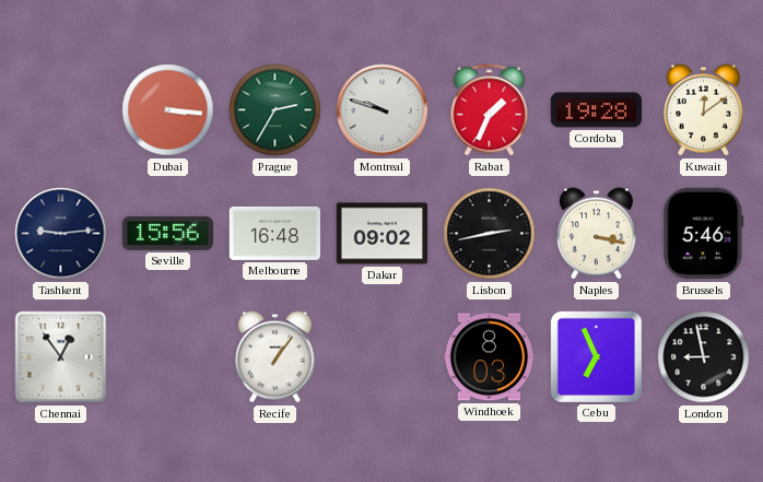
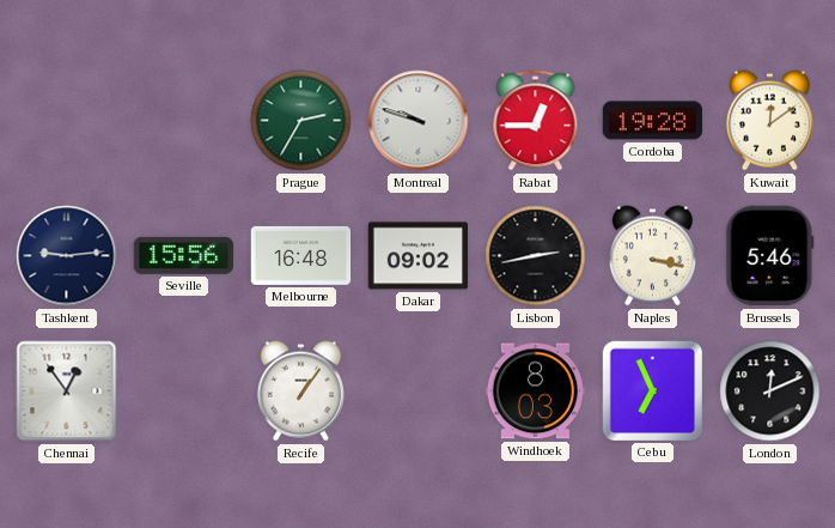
Dubai: 3:16 -> none
Rabat: 1:34 -> 12:45
London: 8:58 -> 12:11
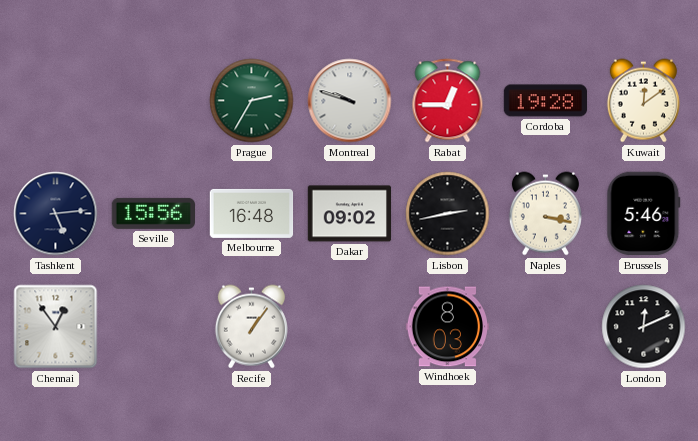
Tashkent: 9:14 -> 5:14
Cebu: 6:56 -> none
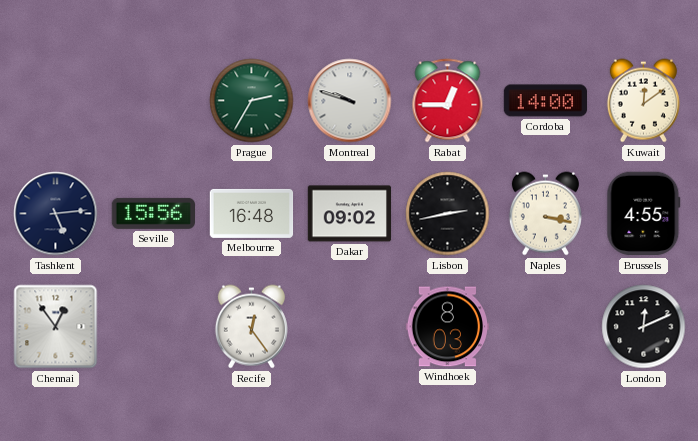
Cordoba: 19:28 -> 14:00
Brussels: 5:46 -> 4:55
Recife: 1:06 -> 12:24
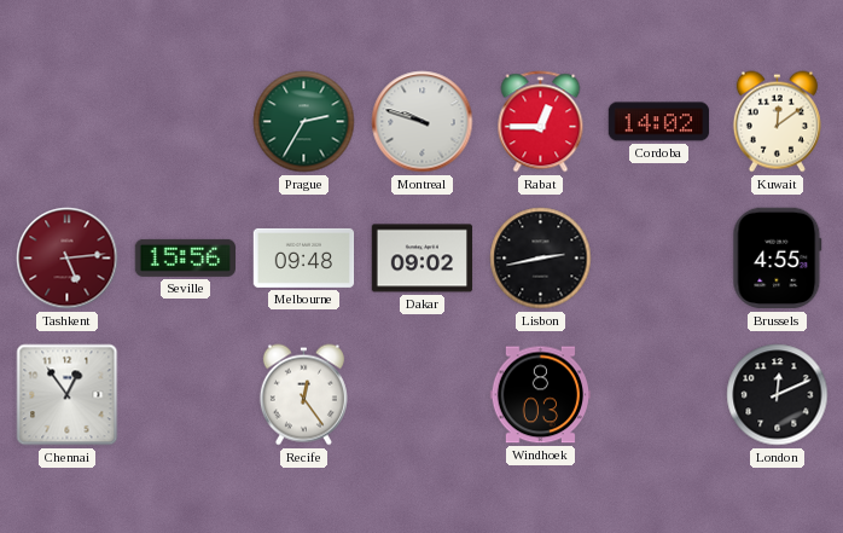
Cordoba: 14:00 -> 14:02
Tashkent dial: navy -> burgundy
Melbourne: 16:48 -> 09:48
Naples: 3:17 -> none
